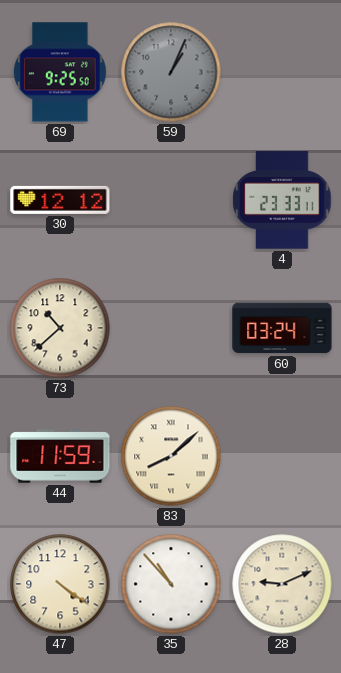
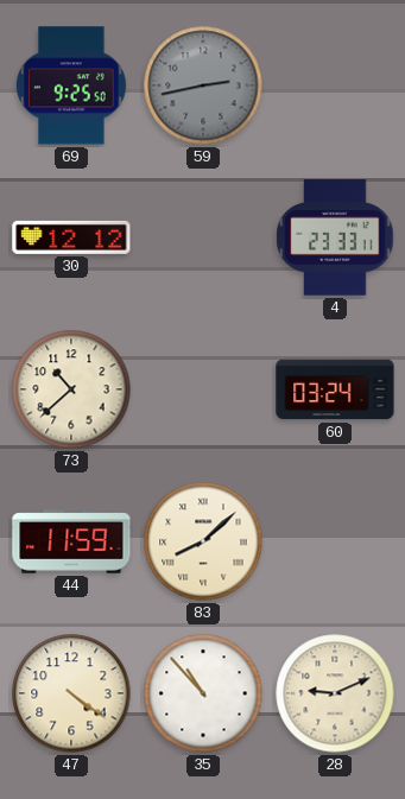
59: 1:04 -> 2:43
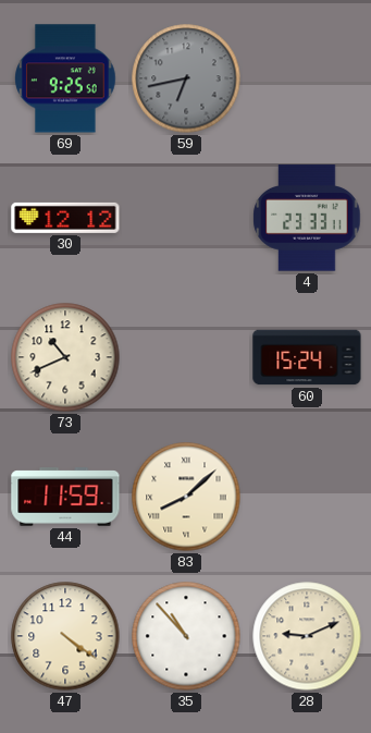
59: 2:43 -> 6:43
73: 10:38 -> 10:41
60: 03:24 -> 15:24
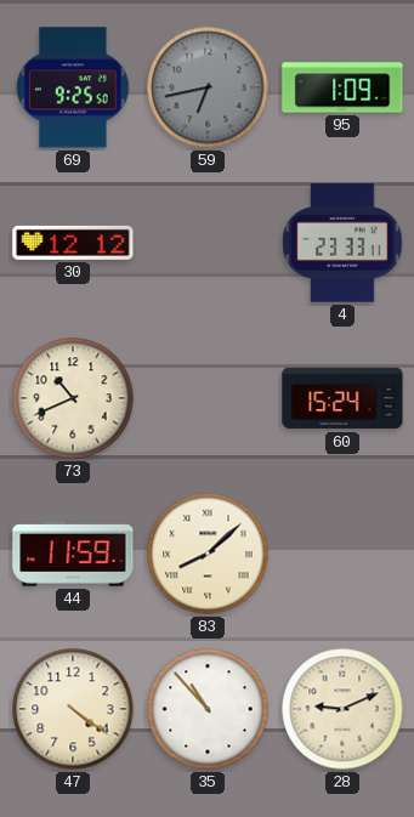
95: none -> 1:09
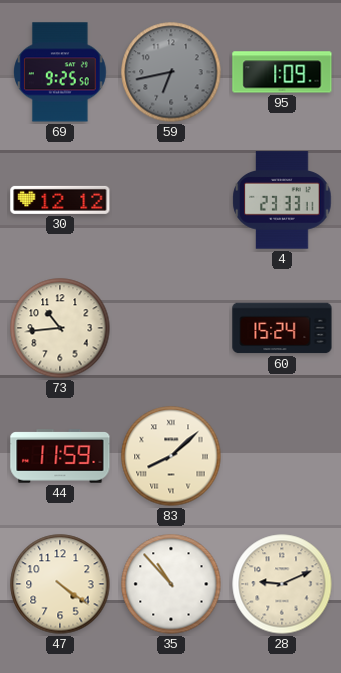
73: 10:41 -> 10:44
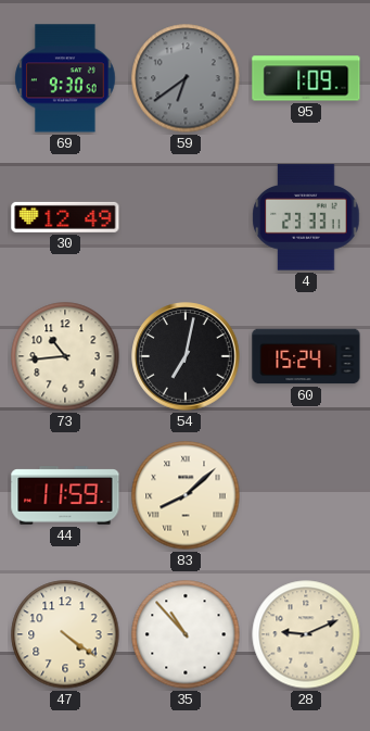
69: 9:25 -> 9:30
59: 6:43 -> 6:39
30: 12:12 -> 12:49
54: none -> 7:02
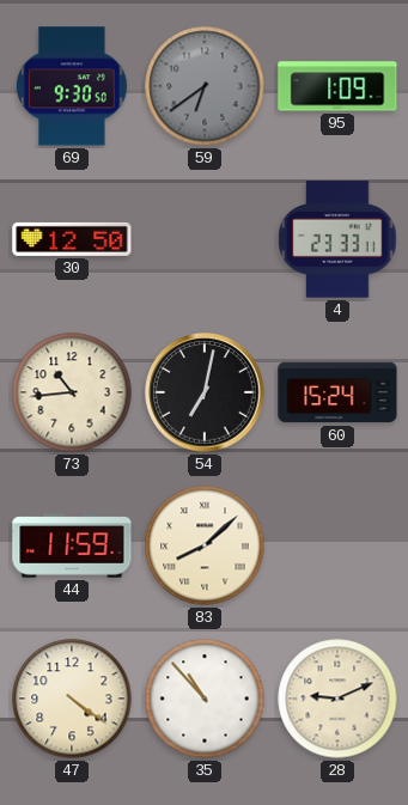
30: 12:49 -> 12:50
